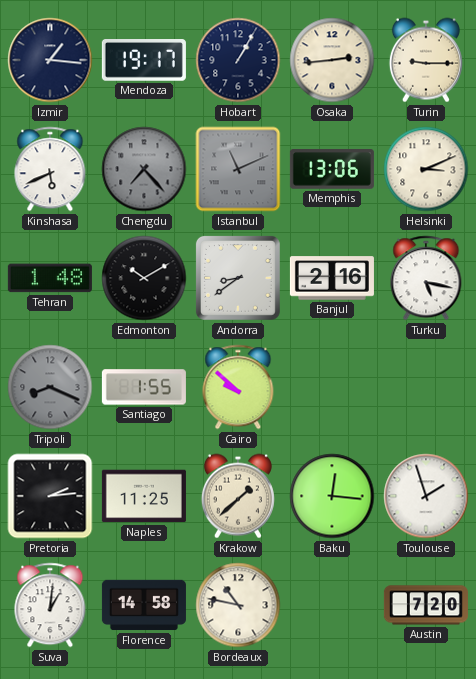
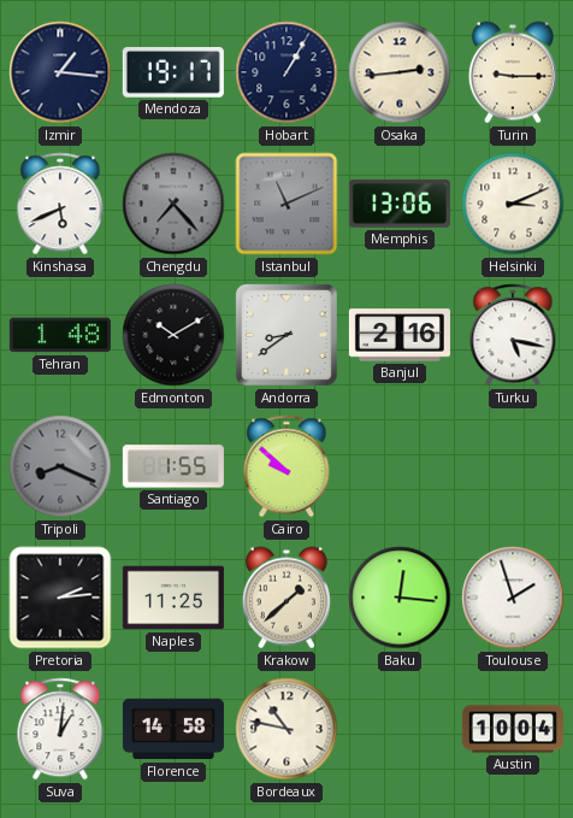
Austin: 7:20 -> 10:04
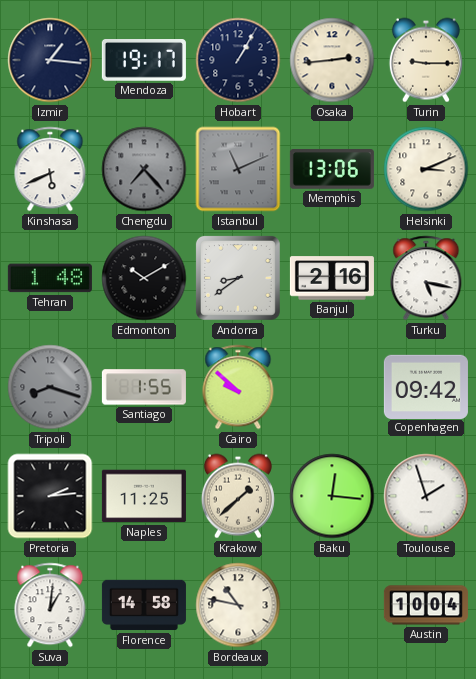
Tripoli: 8:19 -> 8:18
Copenhagen: none -> 09:42
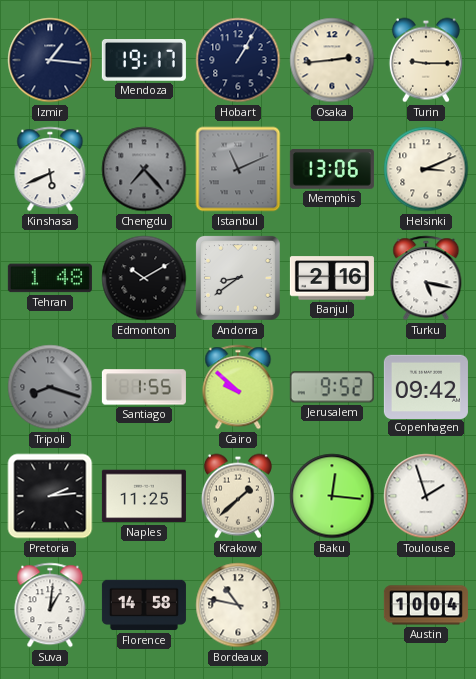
Jerusalem: none -> 9:52
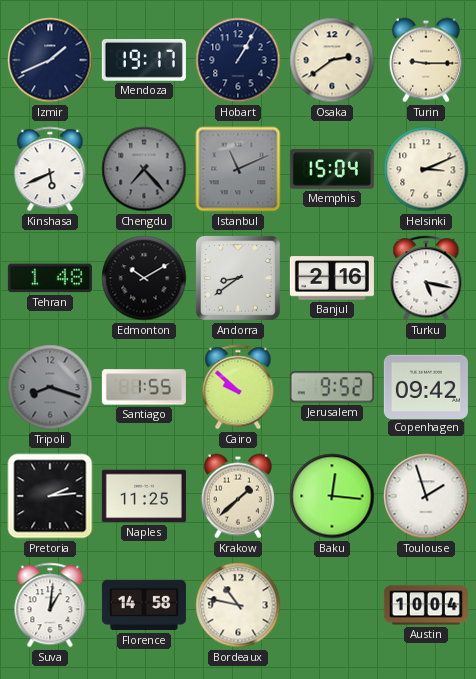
Izmir: 1:16 -> 1:41
Osaka: 2:44 -> 2:39
Memphis: 13:06 -> 15:04
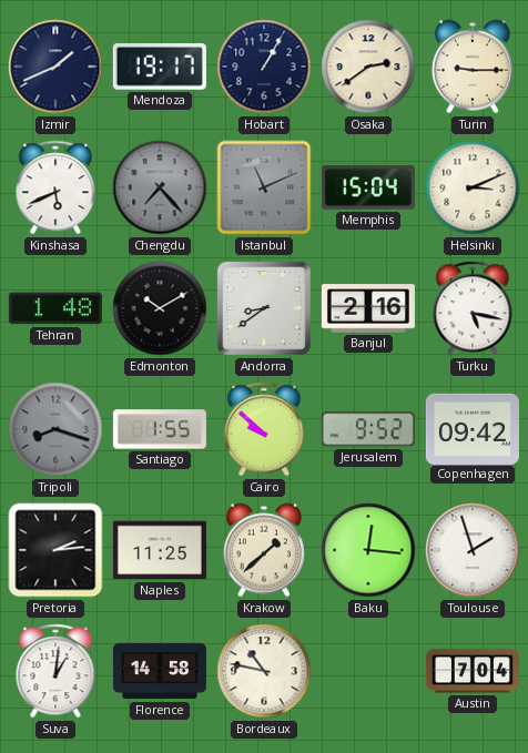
Austin: 10:04 -> 7:04
